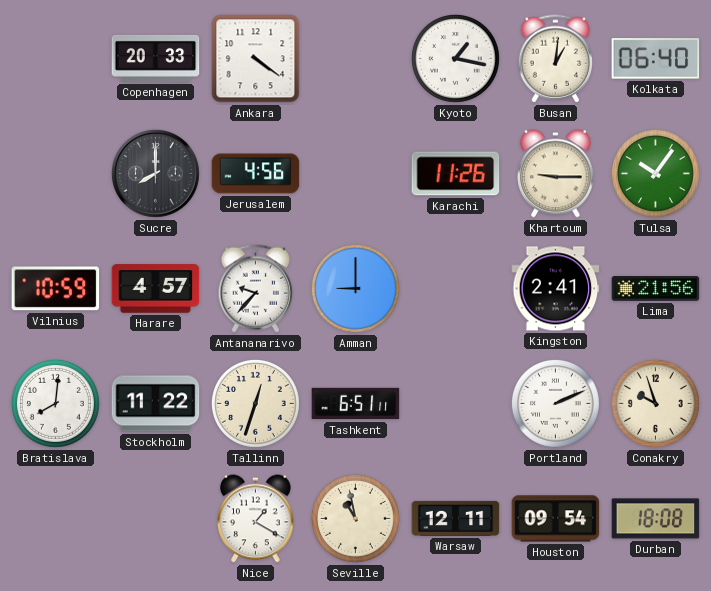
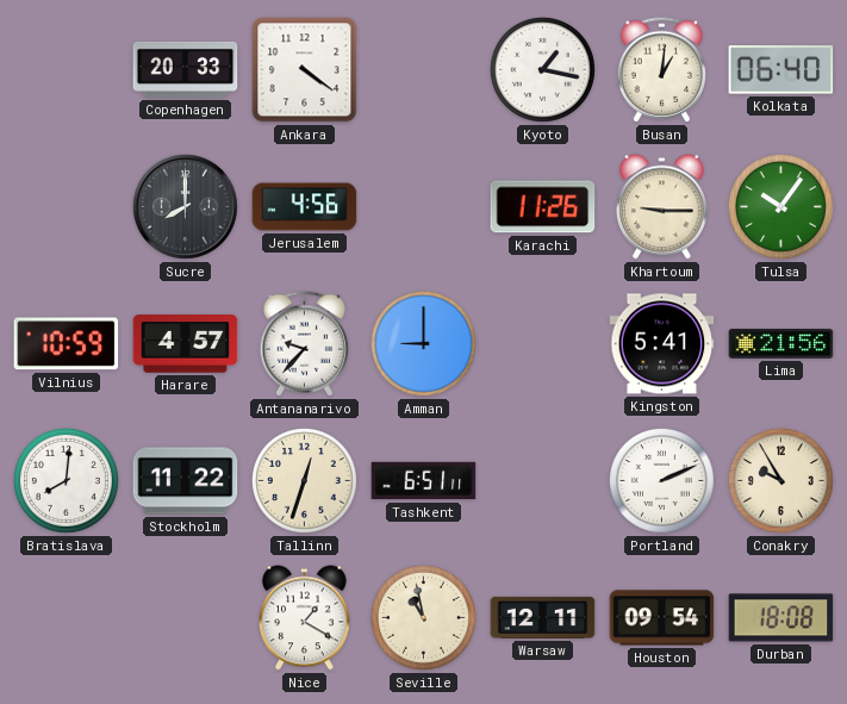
Kingston: 2:41 -> 5:41
Conakry: 9:57 -> 9:55
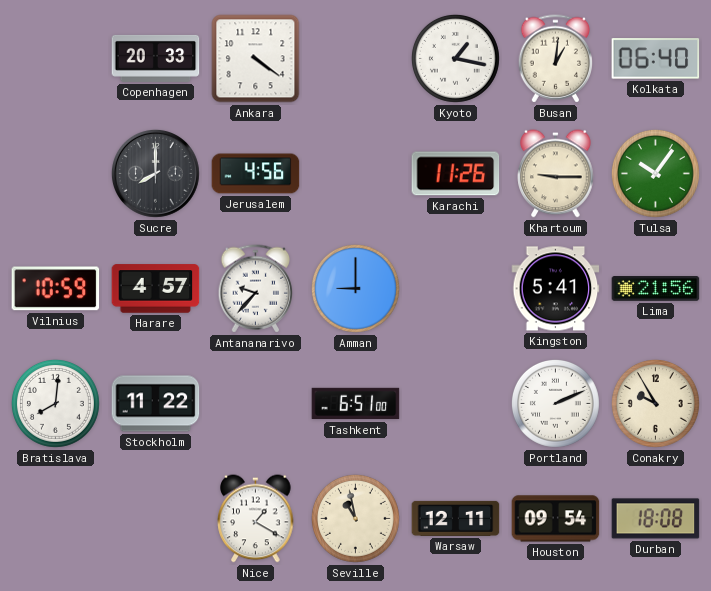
Tallinn: 12:33 -> none
Tashkent: 6:51:11 -> 6:51:00
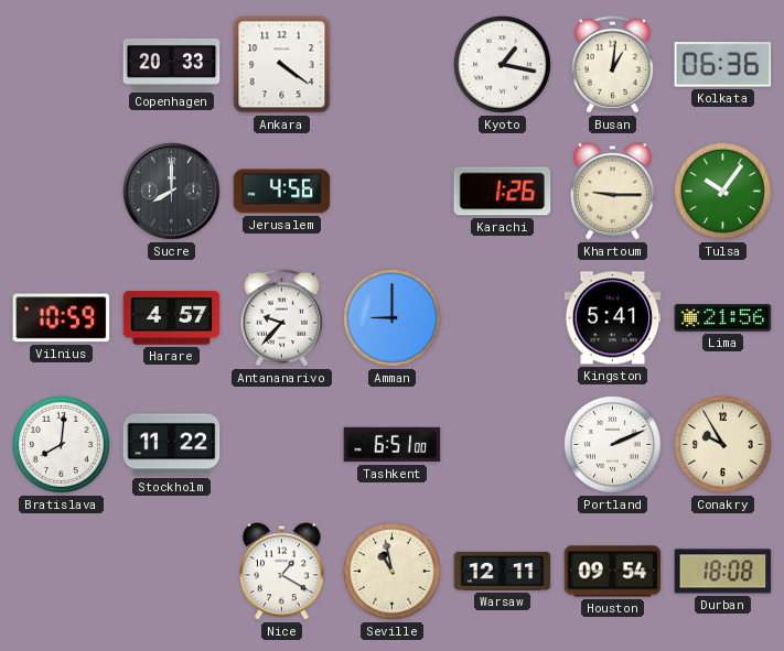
Kolkata: 06:40 -> 06:36
Karachi: 11:26 -> 1:26
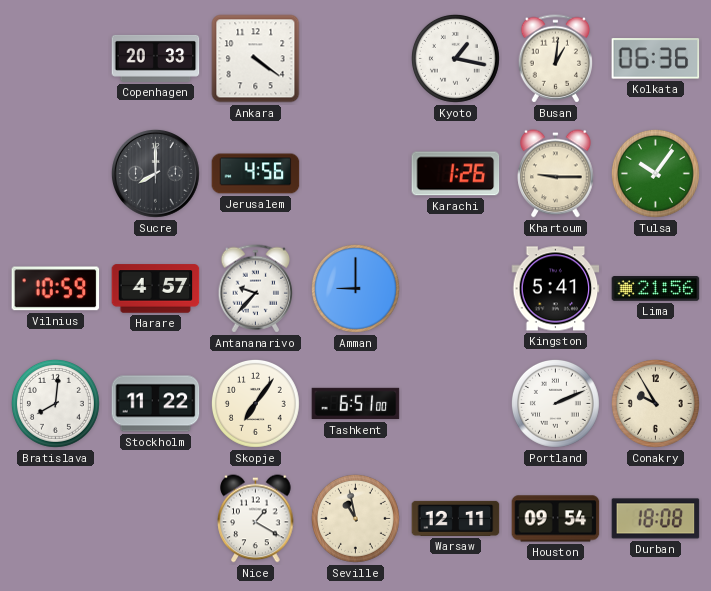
Skopje: none -> 7:06
